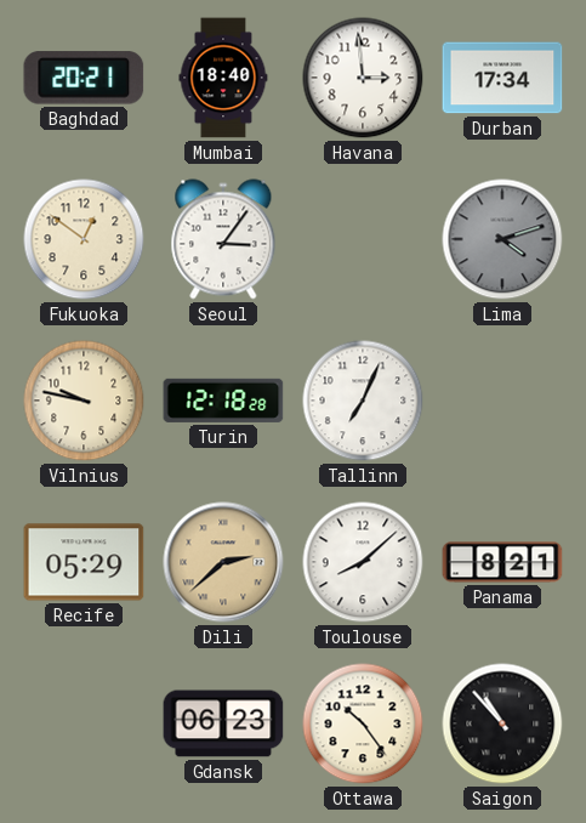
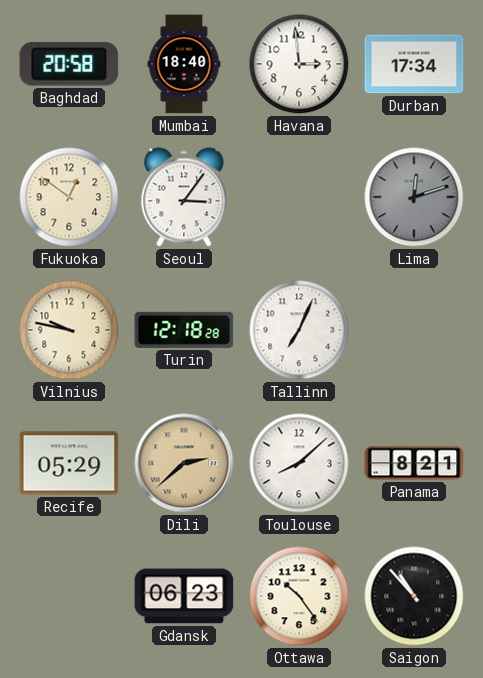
Baghdad: 20:21 -> 20:58
Lima: 4:12 -> 12:12
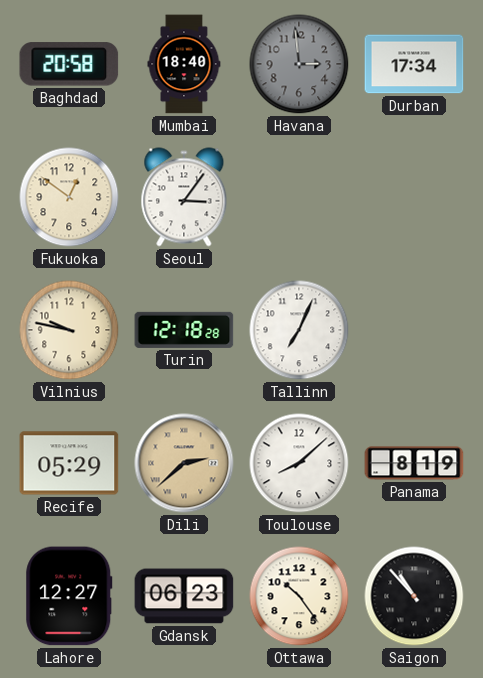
Havana dial: white -> grey
Lima: 12:12 -> none
Panama: 8:21 -> 8:19
Lahore: none -> 12:27
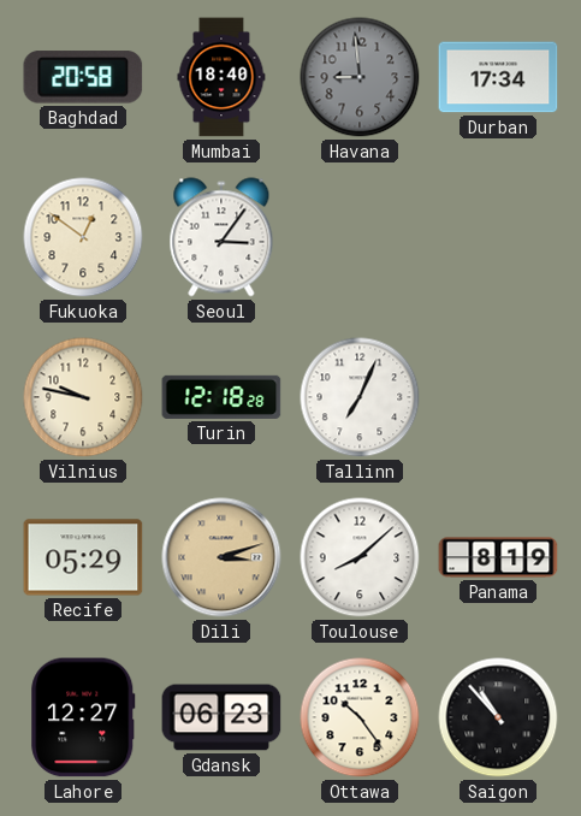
Havana: 2:59 -> 8:59
Dili: 2:38 -> 3:12
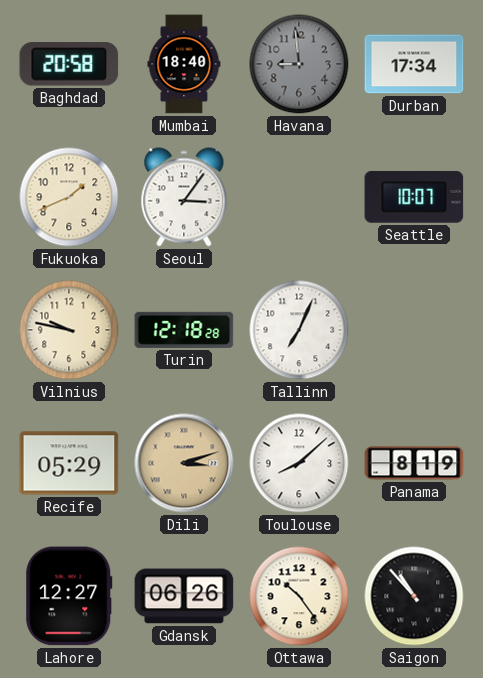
Fukuoka: 12:51 -> 1:41
Seattle: none -> 10:07
Gdansk: 06:23 -> 06:26
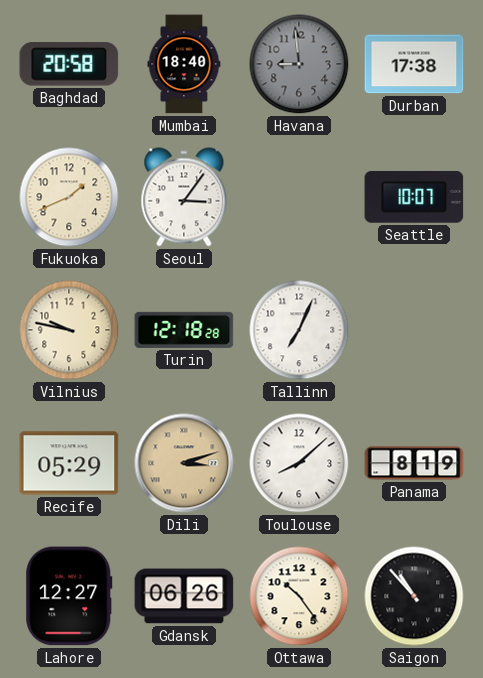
Durban: 17:34 -> 17:38
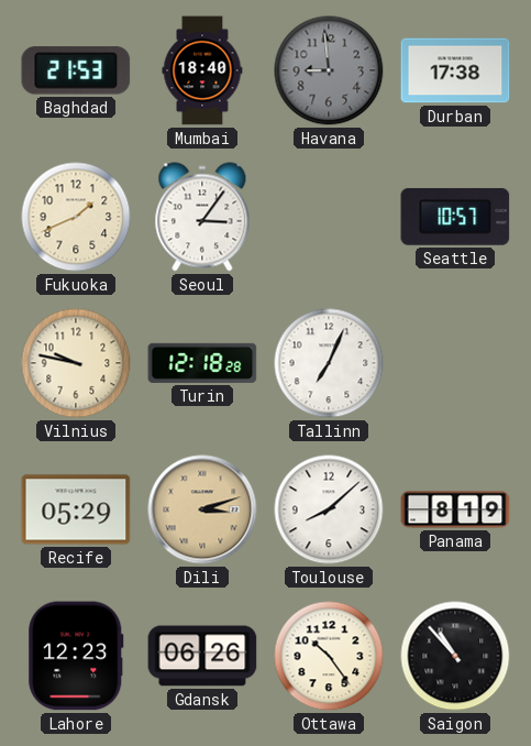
Baghdad: 20:58 -> 21:53
Seattle: 10:07 -> 10:57
Lahore: 12:27 -> 12:23
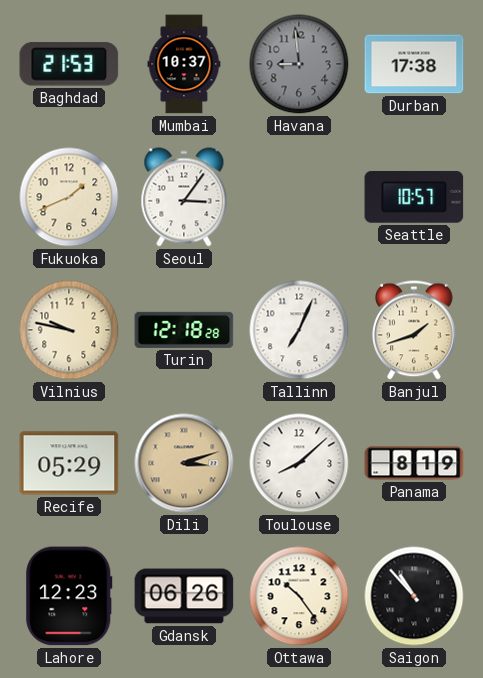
Mumbai: 18:40 -> 10:37
Banjul: none -> 1:42
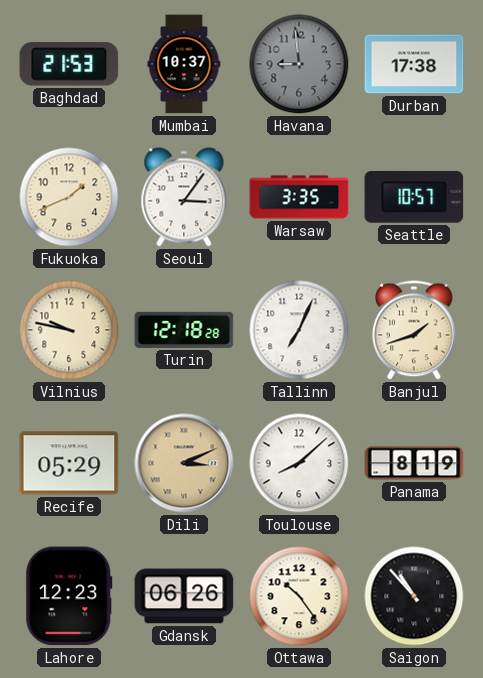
Warsaw: none -> 3:35
Dili: 3:12 -> 3:11
